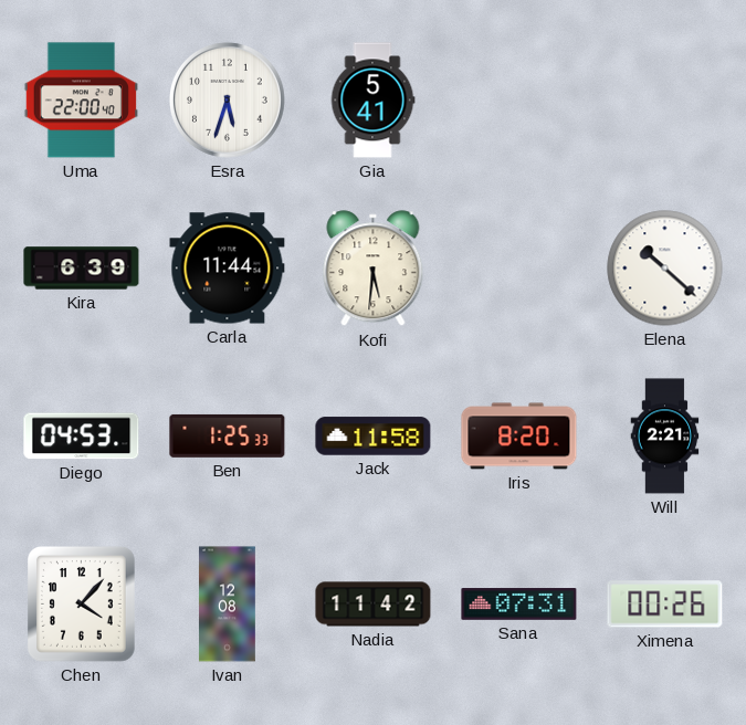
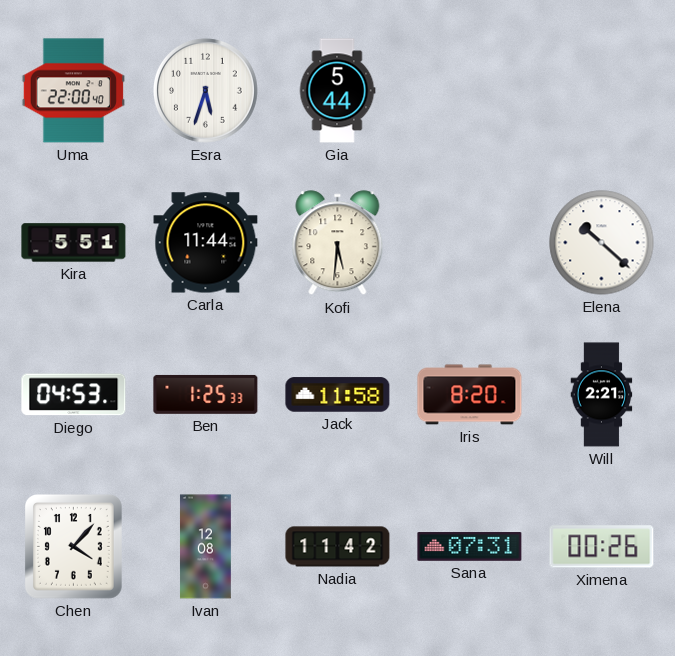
Gia: 5:41 -> 5:44
Kira: 6:39 -> 5:51
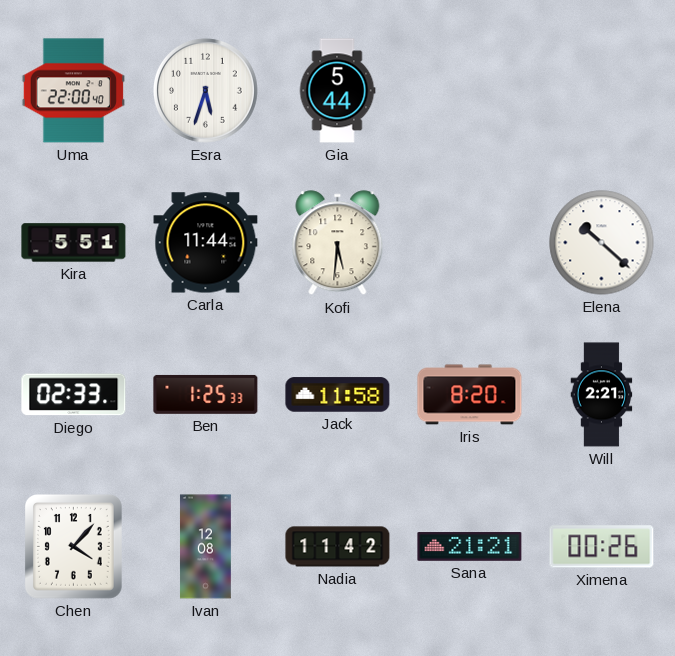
Diego: 04:53 -> 02:33
Sana: 07:31 -> 21:21
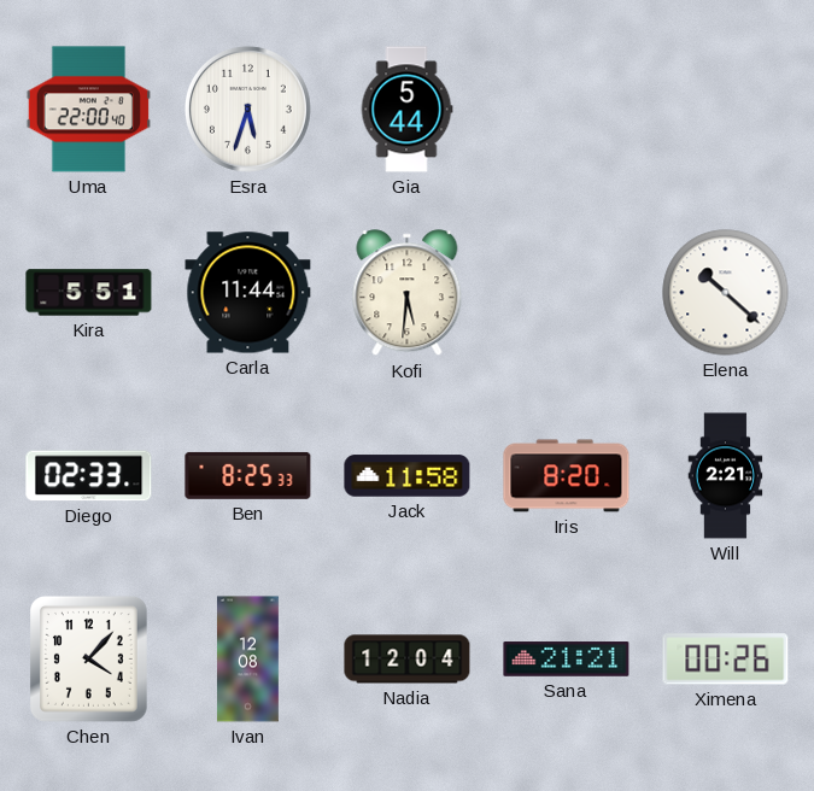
Ben: 1:25 -> 8:25
Nadia: 11:42 -> 12:04
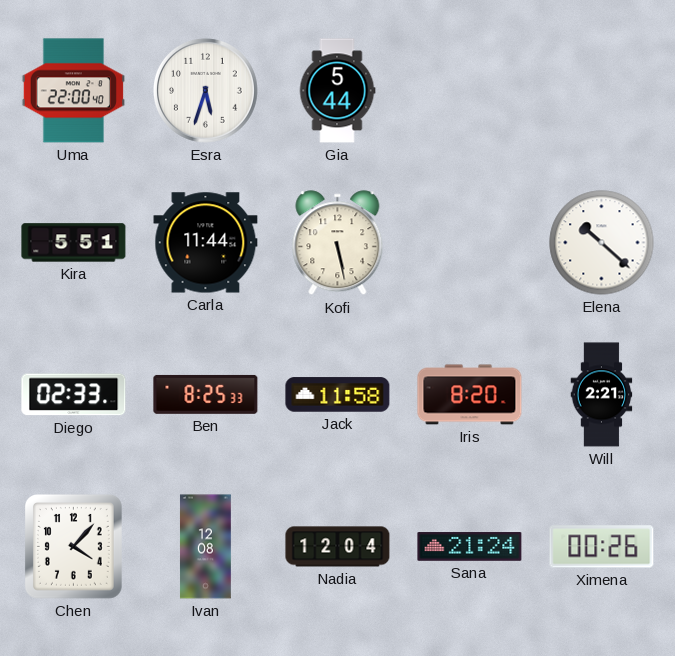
Kofi: 5:31 -> 5:28
Sana: 21:21 -> 21:24
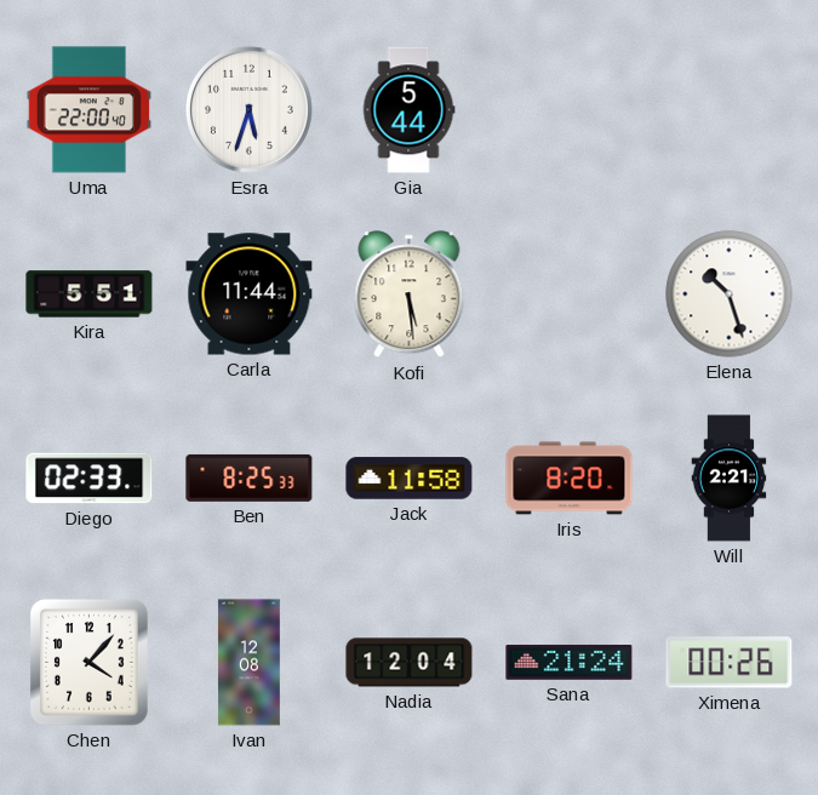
Kofi: 5:28 -> 5:29
Elena: 10:22 -> 10:27
